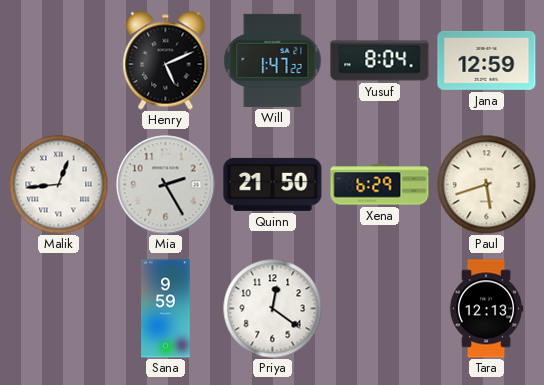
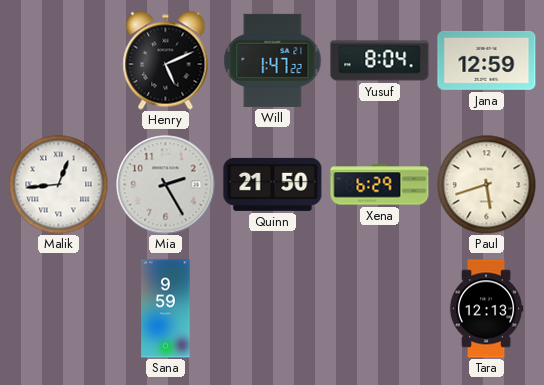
Priya: 12:21 -> none
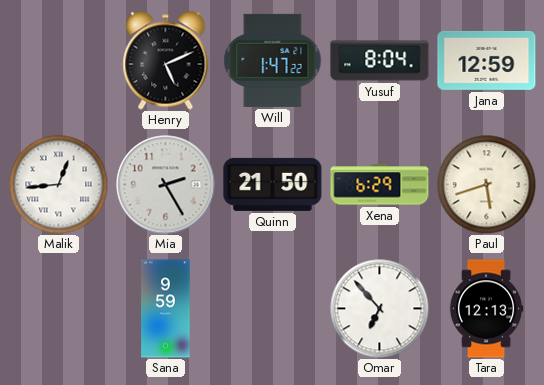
Omar: none -> 6:53
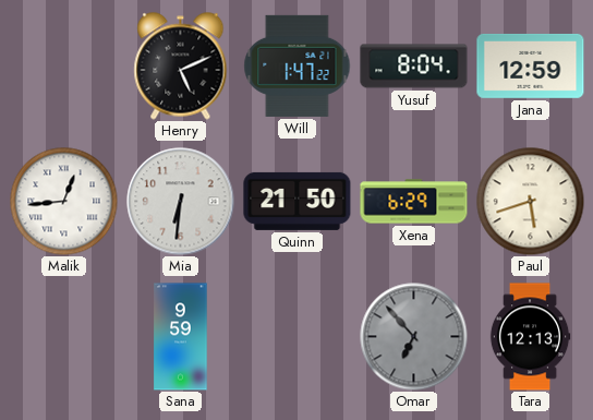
Mia: 2:25 -> 6:31
Omar dial: white -> grey
